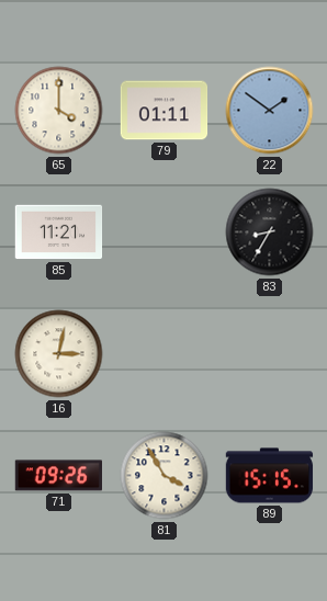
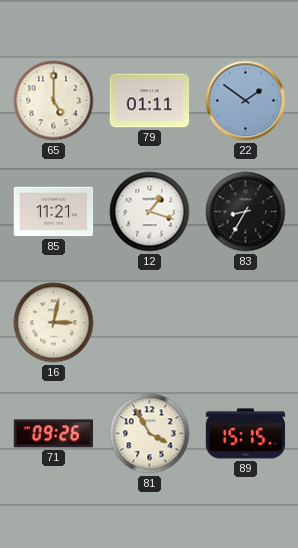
65: 4:00 -> 5:00
12: none -> 1:18
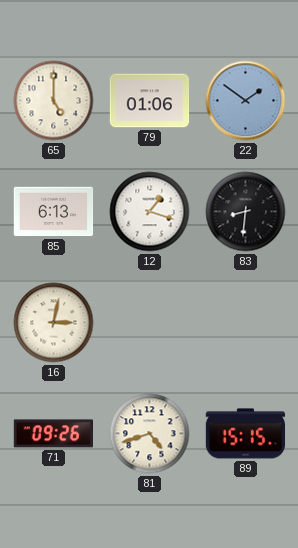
79: 01:11 -> 01:06
85: 11:21 -> 6:13
83: 8:35 -> 8:31
81: 3:55 -> 4:42
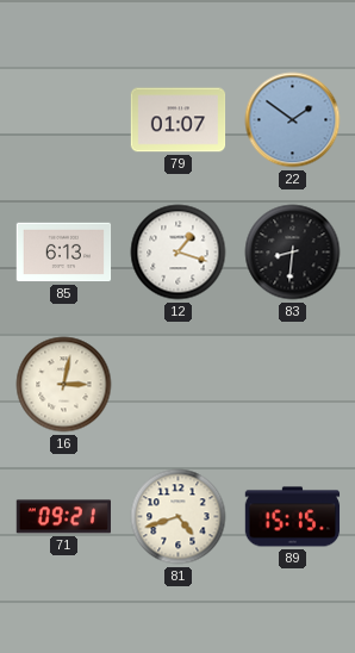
65: 5:00 -> none
79: 01:06 -> 01:07
71: 09:26 -> 09:21
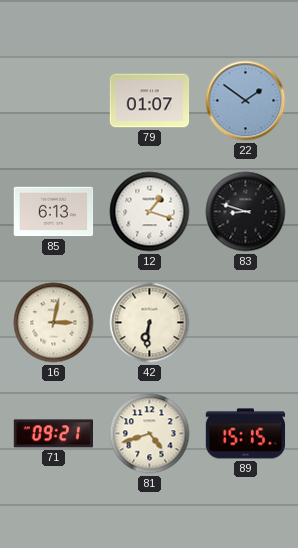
83: 8:31 -> 8:48
42: none -> 6:31
